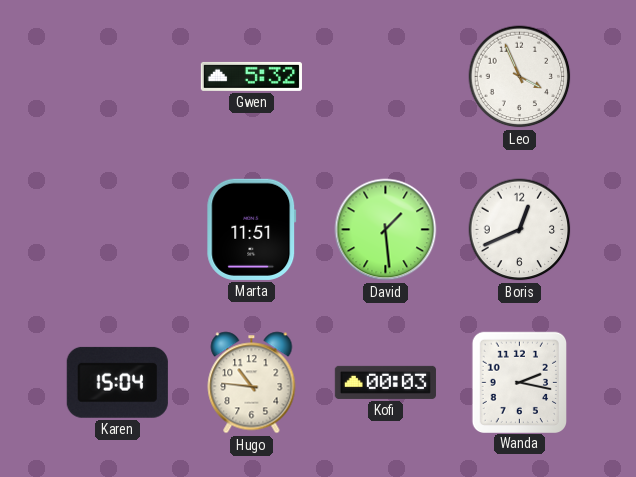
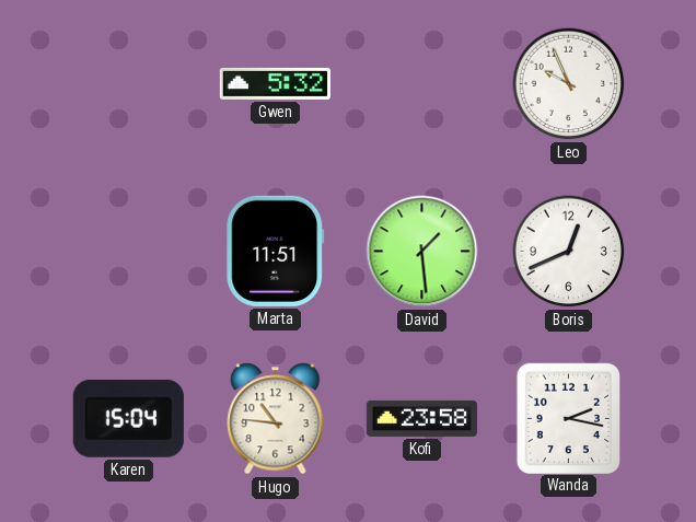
Leo: 3:56 -> 9:56
Kofi: 00:03 -> 23:58
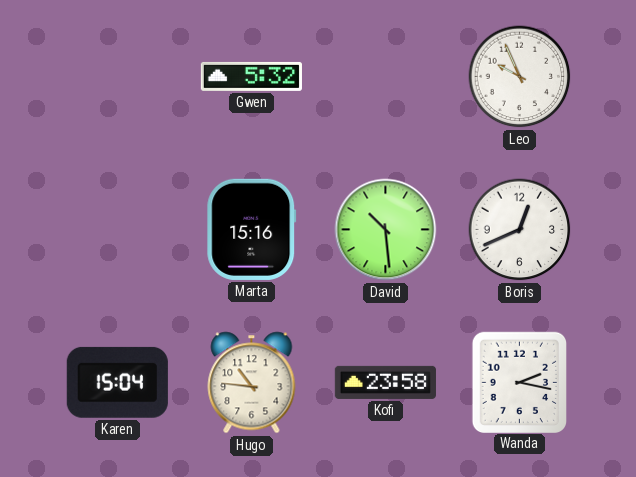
Marta: 11:51 -> 15:16
David: 1:29 -> 10:29
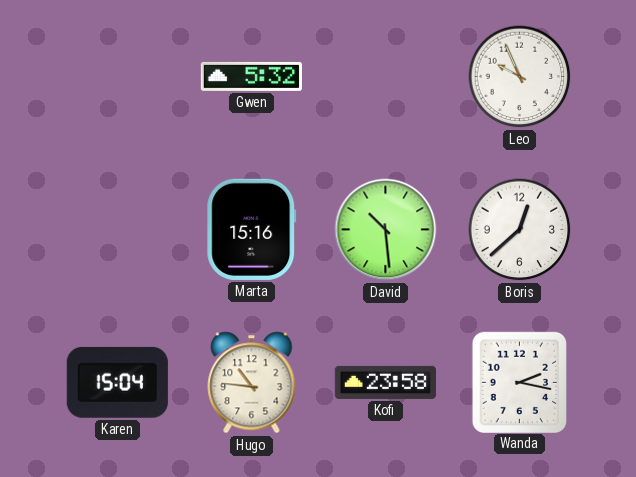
Boris: 12:41 -> 12:38
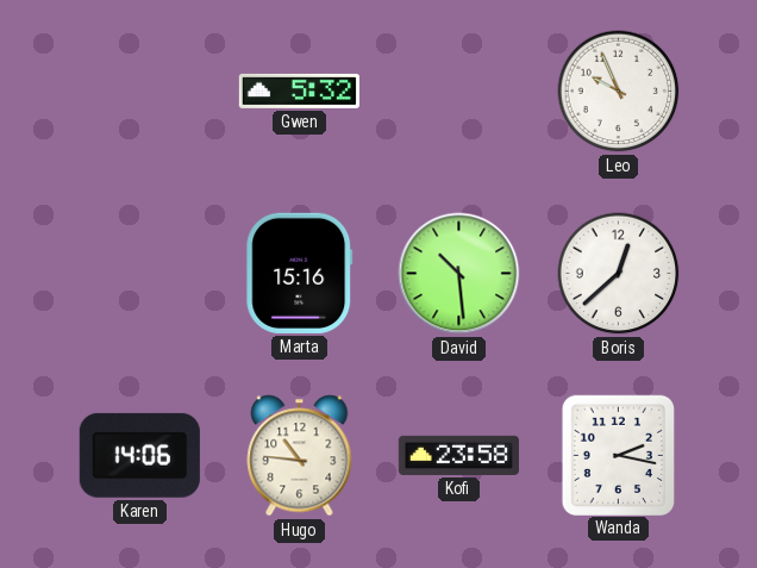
Karen: 15:04 -> 14:06
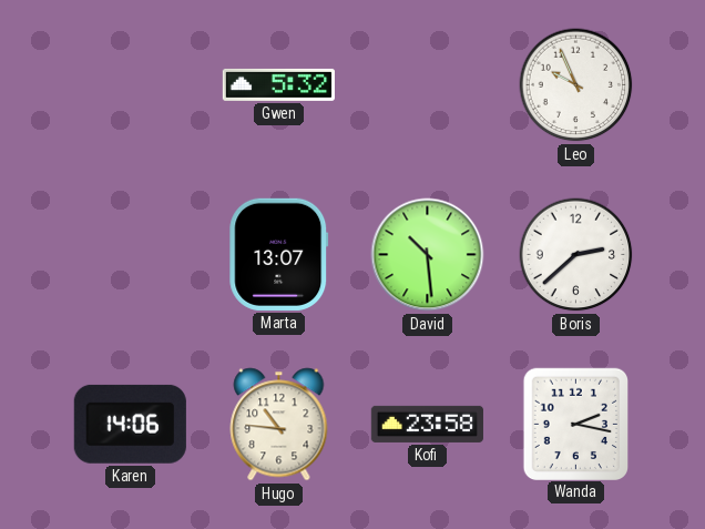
Marta: 15:16 -> 13:07
Boris: 12:38 -> 2:38
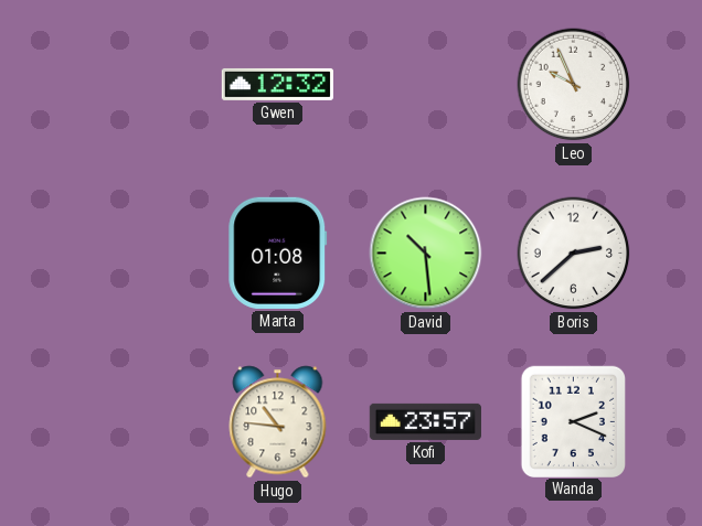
Gwen: 5:32 -> 12:32
Marta: 13:07 -> 01:08
Karen: 14:06 -> none
Kofi: 23:58 -> 23:57
Wanda: 2:17 -> 2:19
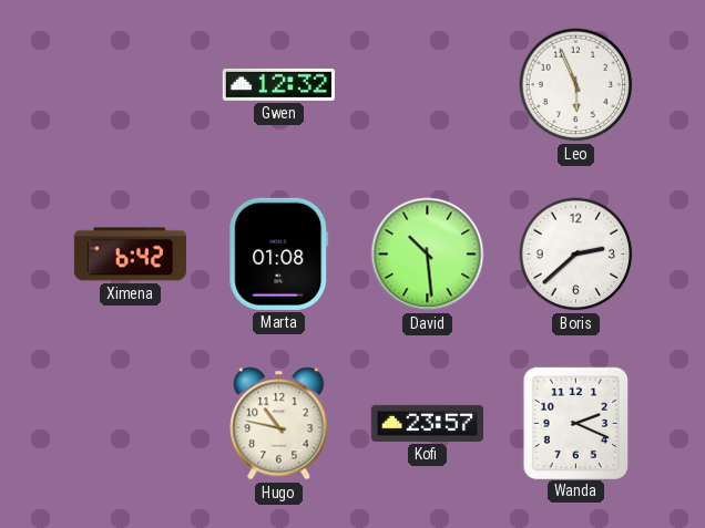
Leo: 9:56 -> 5:56
Ximena: none -> 6:42
Hugo: 10:46 -> 10:47
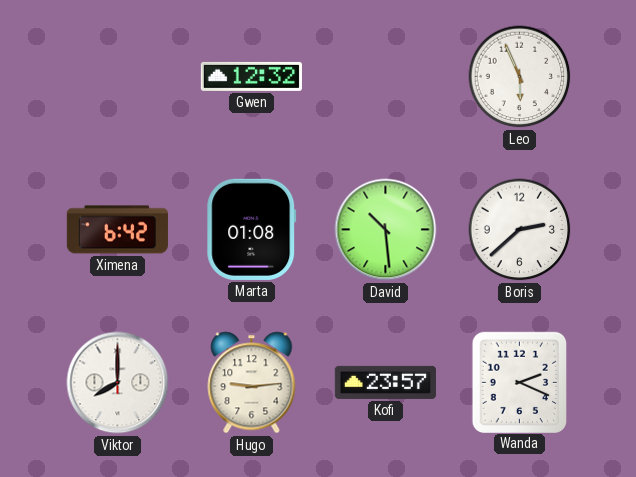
Viktor: none -> 8:00
Hugo: 10:47 -> 9:14
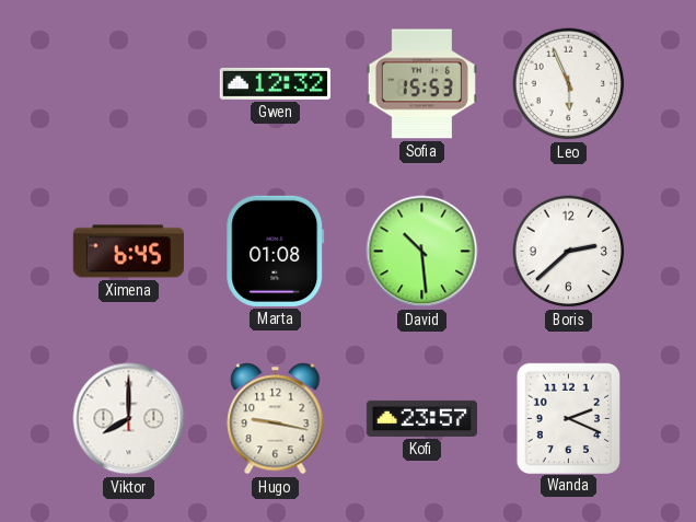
Sofia: none -> 15:53
Ximena: 6:42 -> 6:45
Hugo: 9:14 -> 9:17
